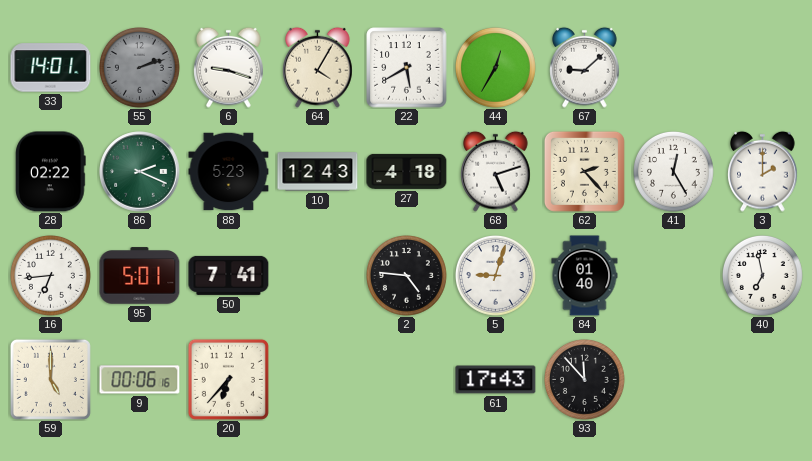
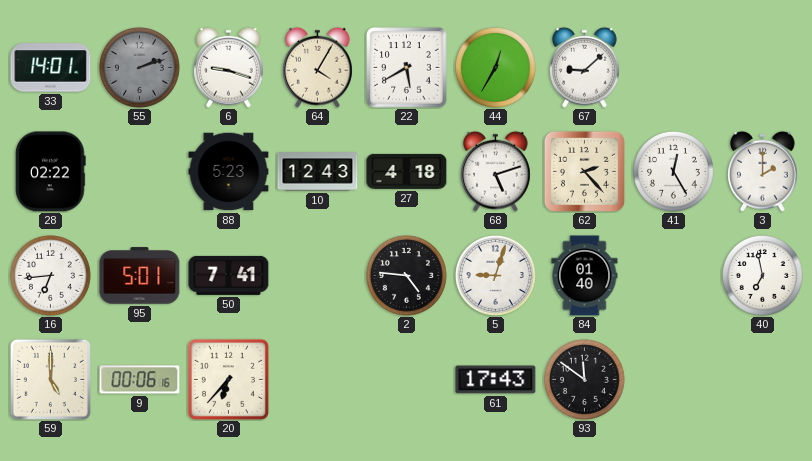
86: 2:19 -> none
93: 11:53 -> 11:51
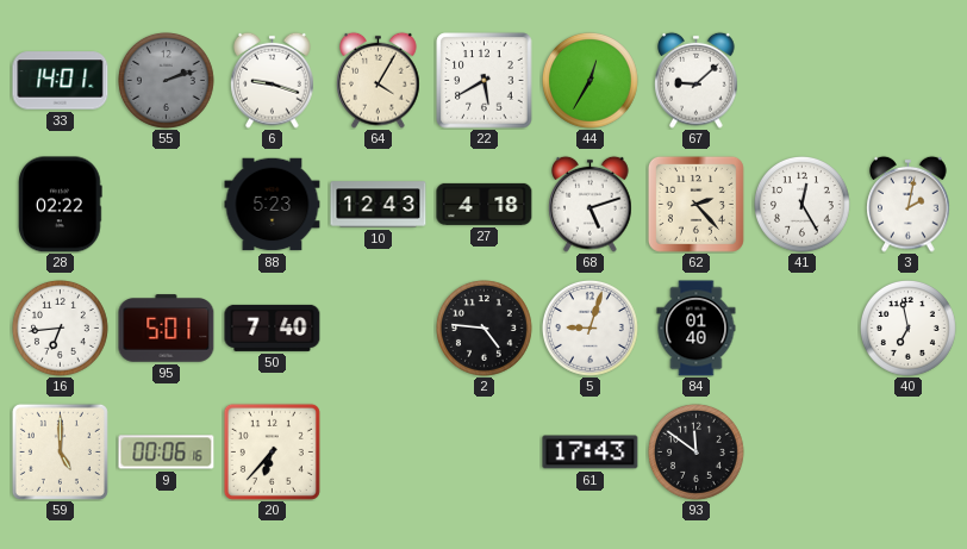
3: 2:00 -> 2:02
50: 7:41 -> 7:40
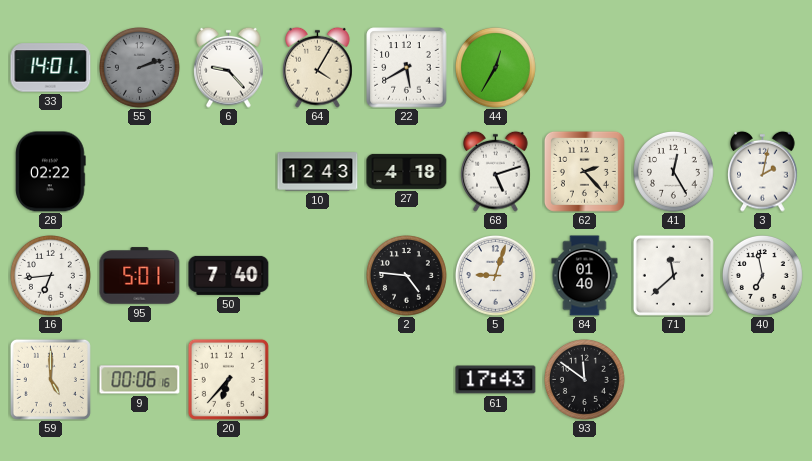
6: 9:18 -> 9:23
67: 9:08 -> none
88: 5:23 -> none
71: none -> 11:38
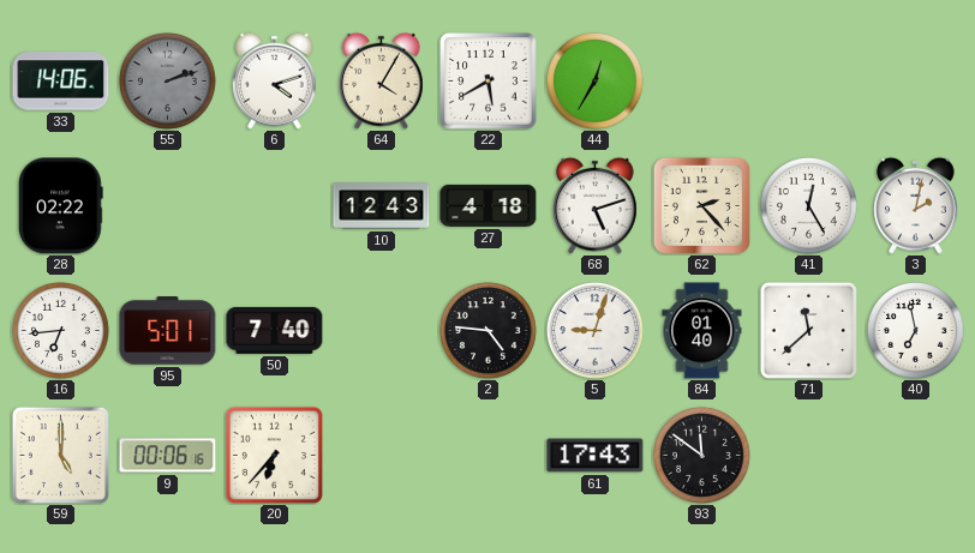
33: 14:01 -> 14:06
6: 9:23 -> 4:12
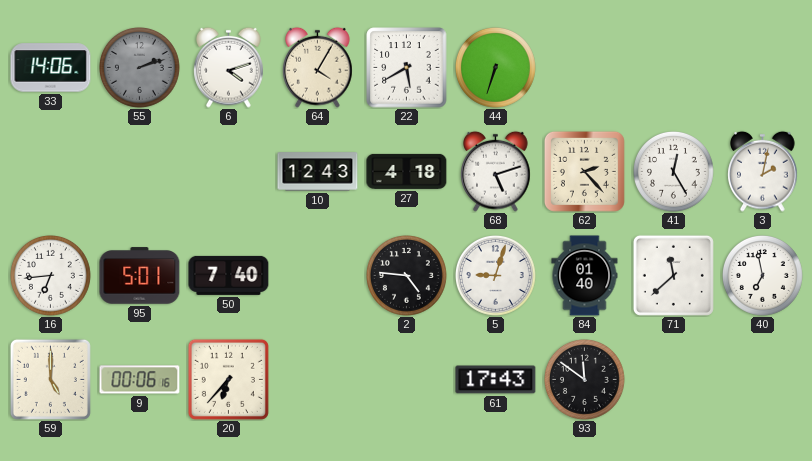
44: 12:35 -> 6:33
28: 02:22 -> none
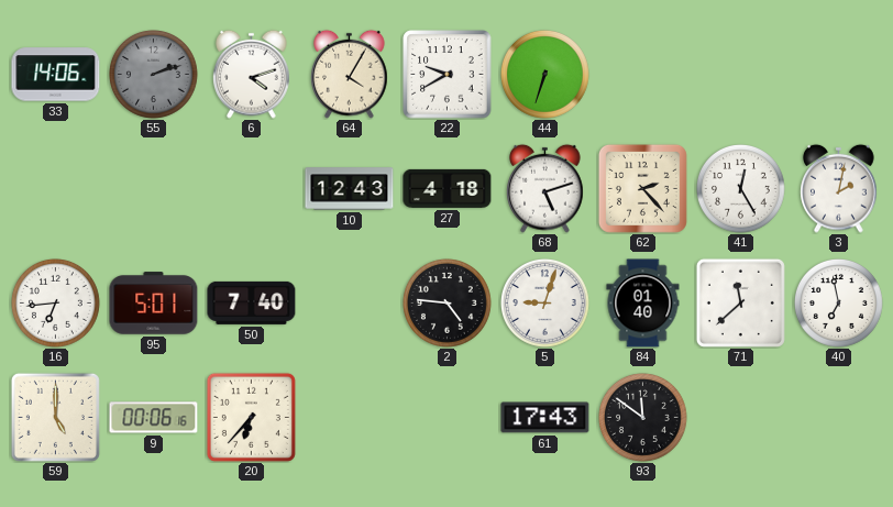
22: 5:40 -> 9:40
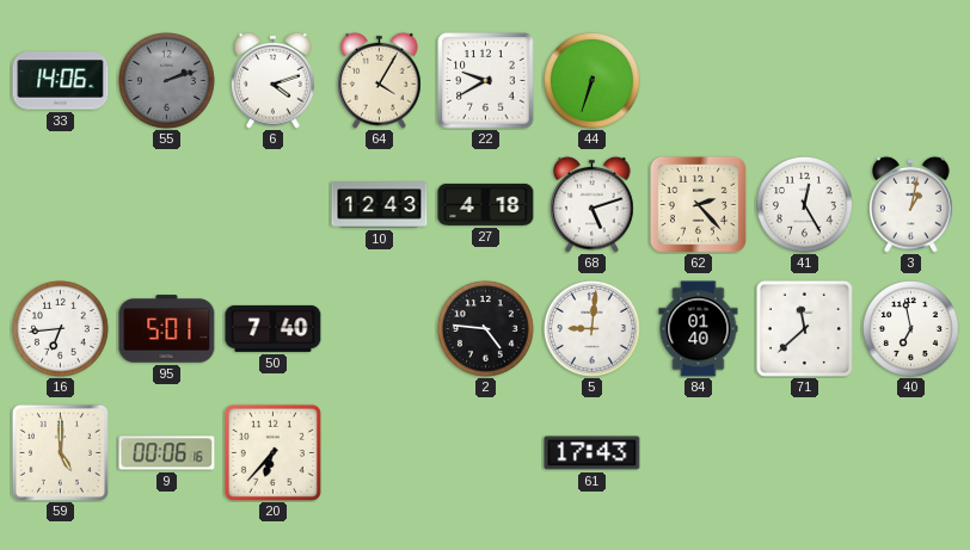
3: 2:02 -> 1:02
5: 9:03 -> 9:01
93: 11:51 -> none
